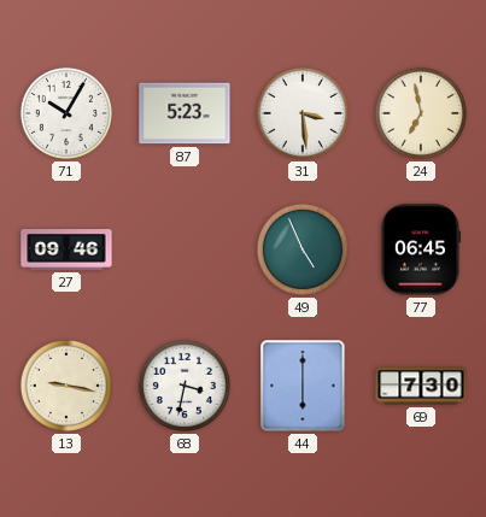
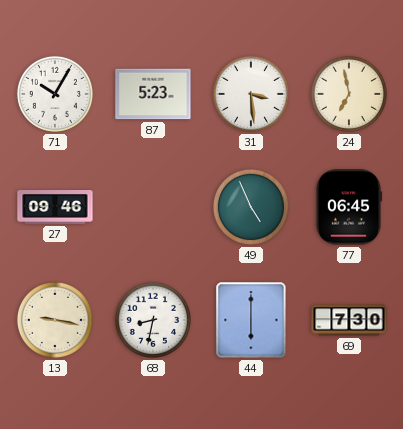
68: 3:32 -> 8:32
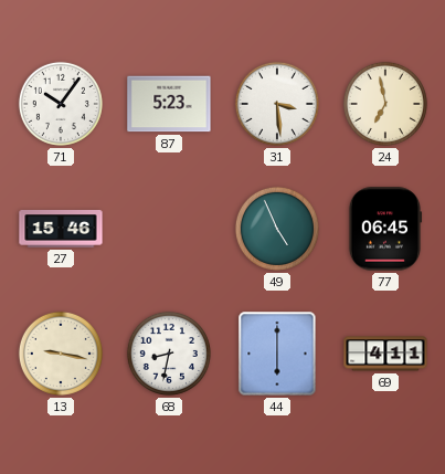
71: 10:05 -> 10:06
27: 09:46 -> 15:46
69: 7:30 -> 4:11
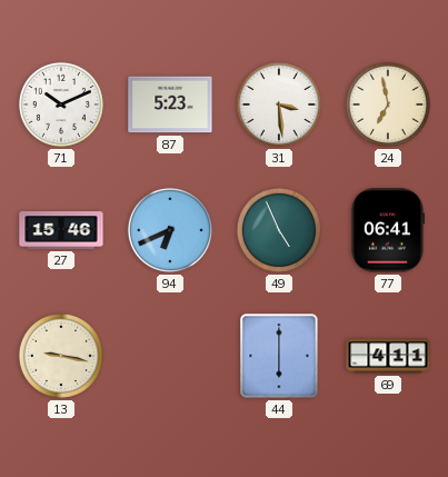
71: 10:06 -> 10:11
94: none -> 6:41
77: 06:45 -> 06:41
68: 8:32 -> none
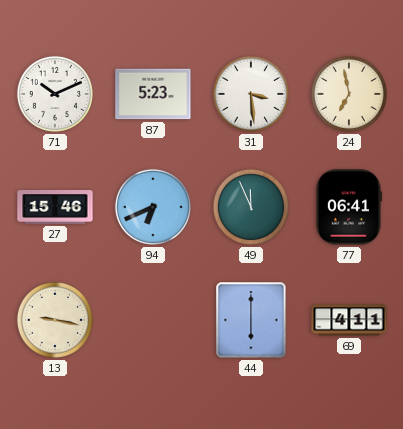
49: 4:56 -> 11:56
